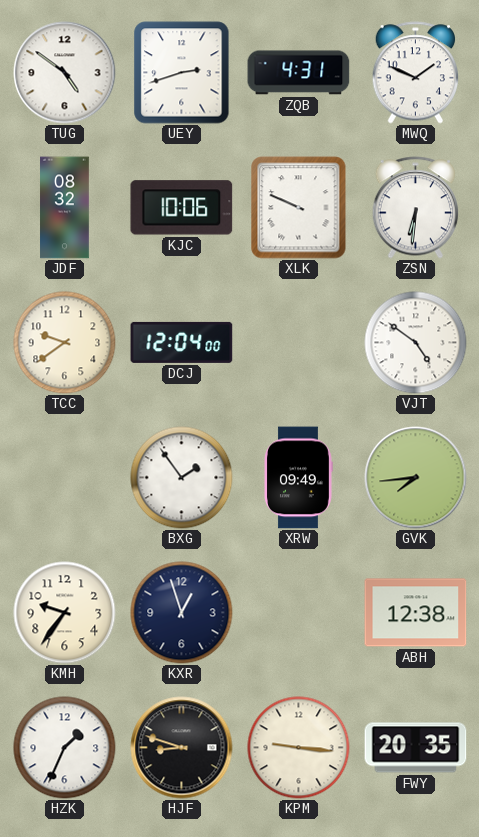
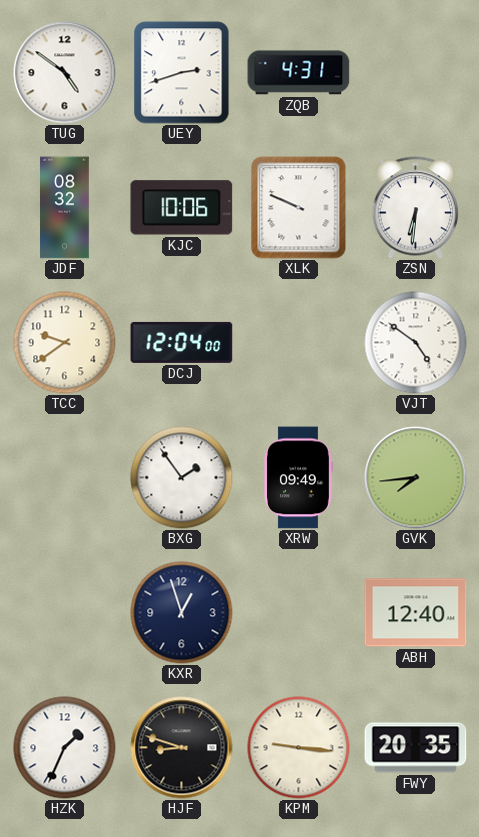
MWQ: 1:49 -> none
KMH: 9:36 -> none
ABH: 12:38 -> 12:40
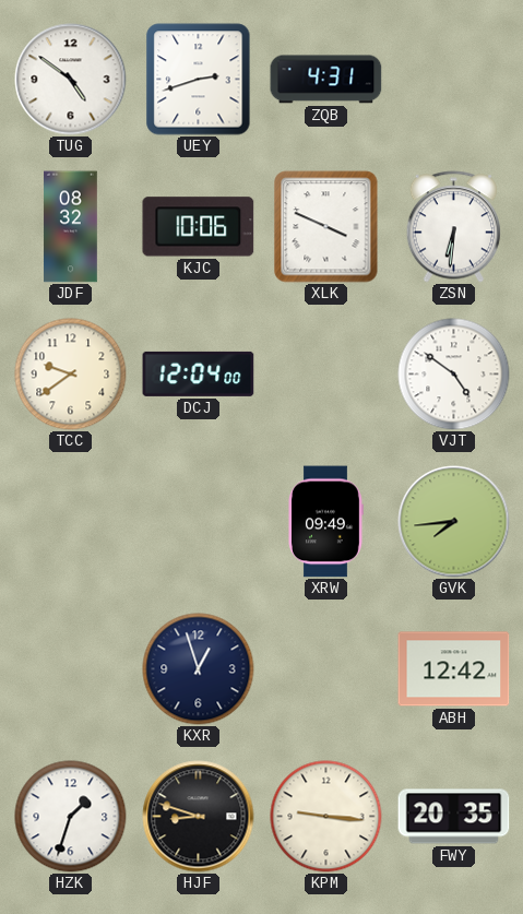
XLK: 9:49 -> 3:49
BXG: 1:54 -> none
ABH: 12:40 -> 12:42
HZK: 1:34 -> 1:33
